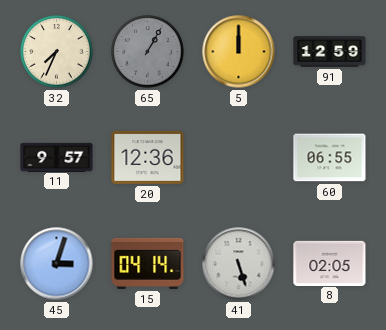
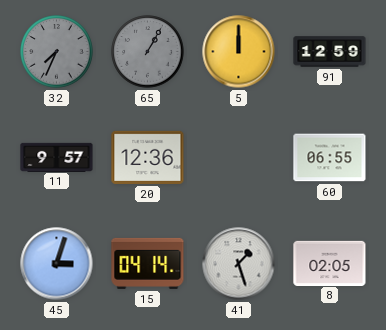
32 dial: cream -> grey
41: 5:27 -> 1:27
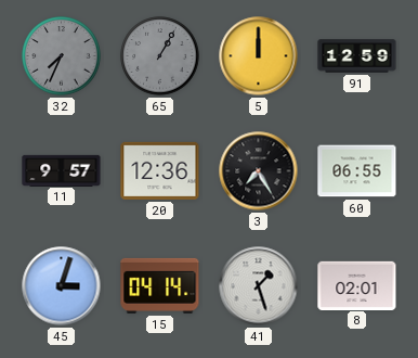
3: none -> 7:25
8: 02:05 -> 02:01
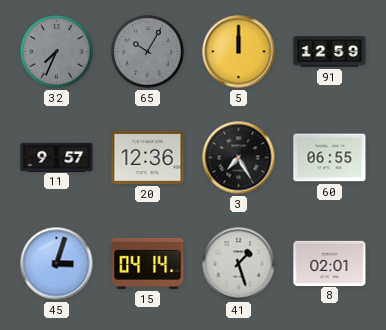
65: 1:05 -> 10:05
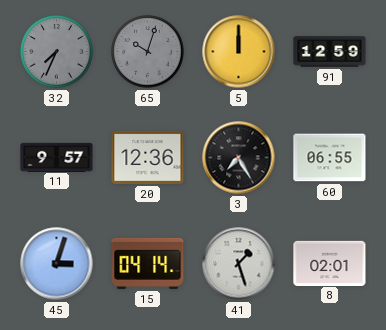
65: 10:05 -> 10:03
